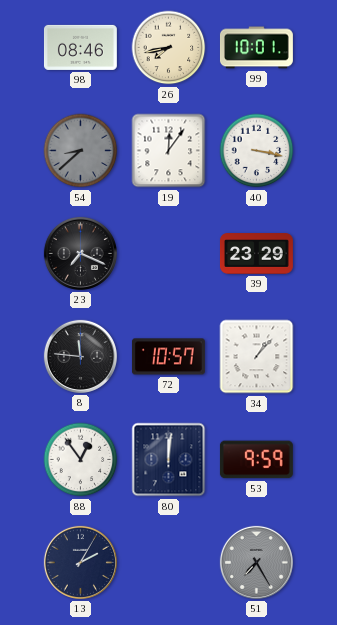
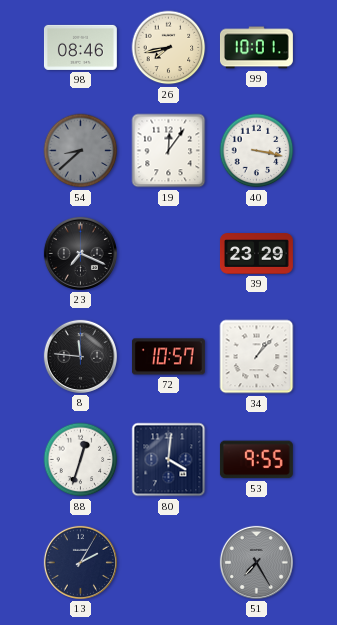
88: 12:54 -> 12:33
80: 12:01 -> 4:01
53: 9:59 -> 9:55
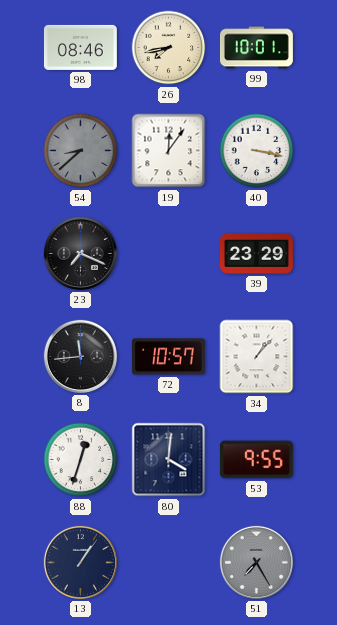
8: 11:46 -> 11:44
13: 2:05 -> 1:06
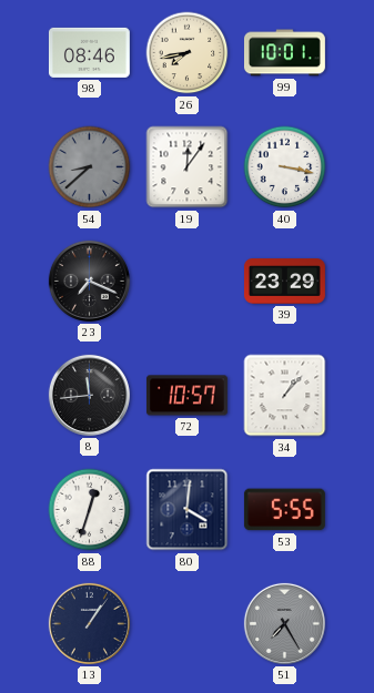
53: 9:55 -> 5:55
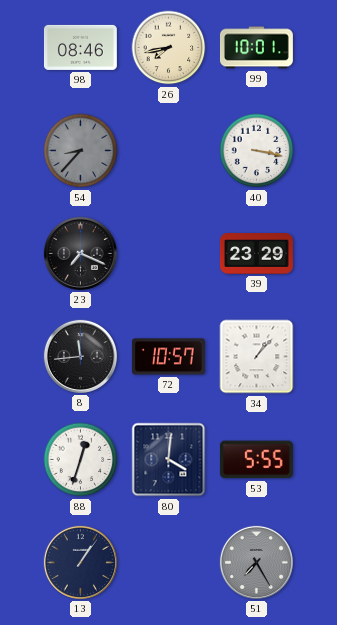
54: 8:38 -> 8:37
19: 12:06 -> none
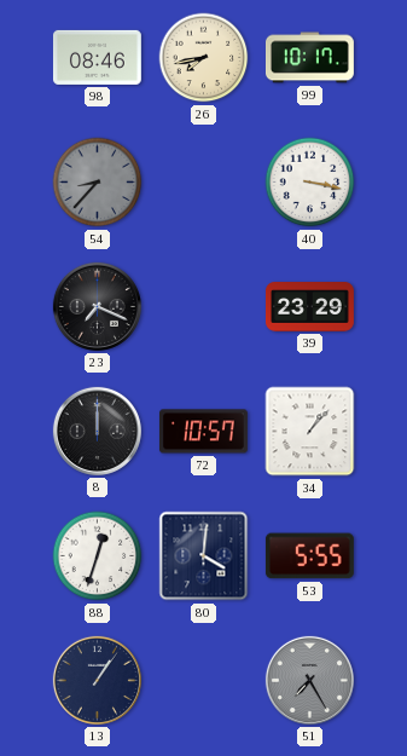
99: 10:01 -> 10:17
8: 11:44 -> 12:00
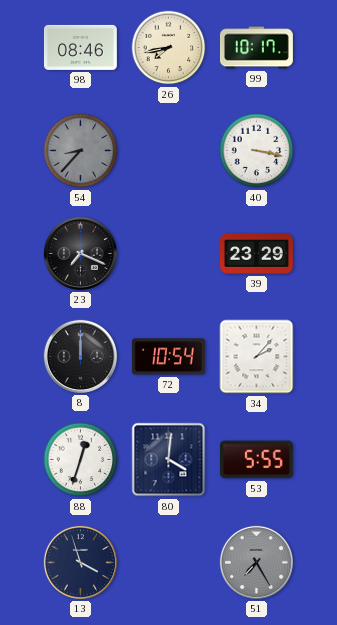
72: 10:57 -> 10:54
34: 1:07 -> 2:07
13: 1:06 -> 3:57
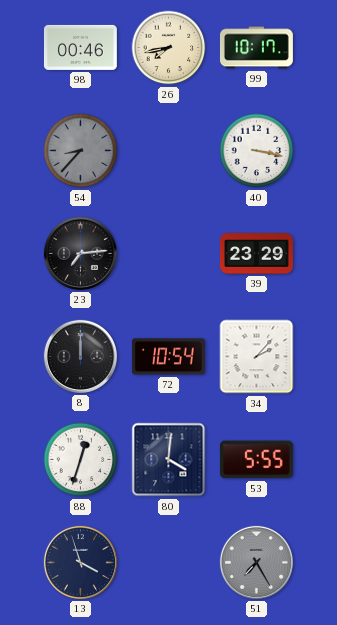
98: 08:46 -> 00:46
23: 7:19 -> 7:14
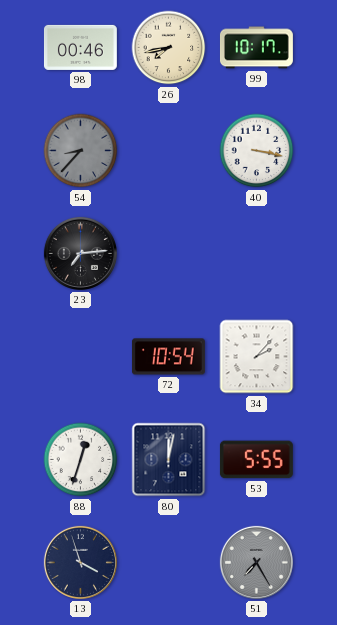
39: 23:29 -> none
8: 12:00 -> none
80: 4:01 -> 12:02
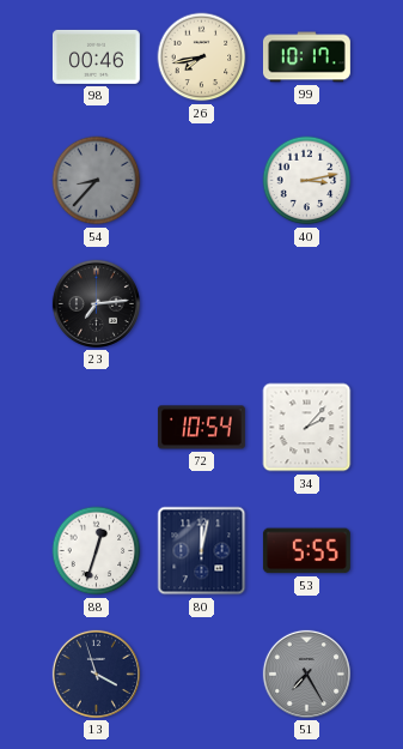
40: 3:17 -> 3:13
